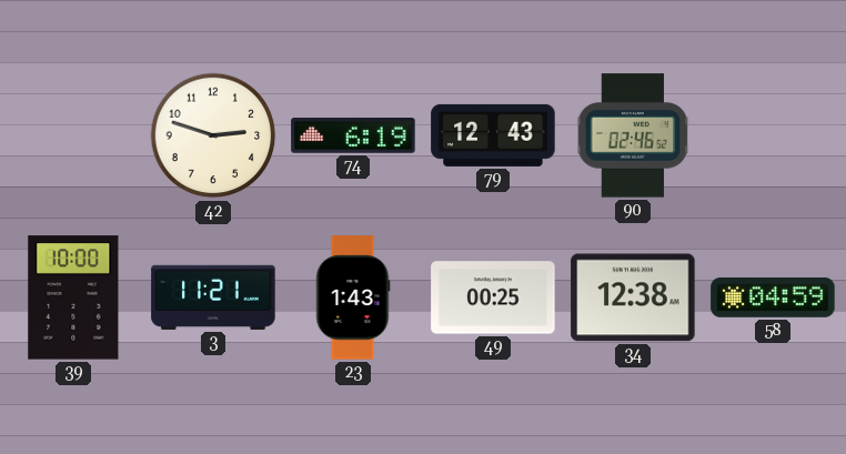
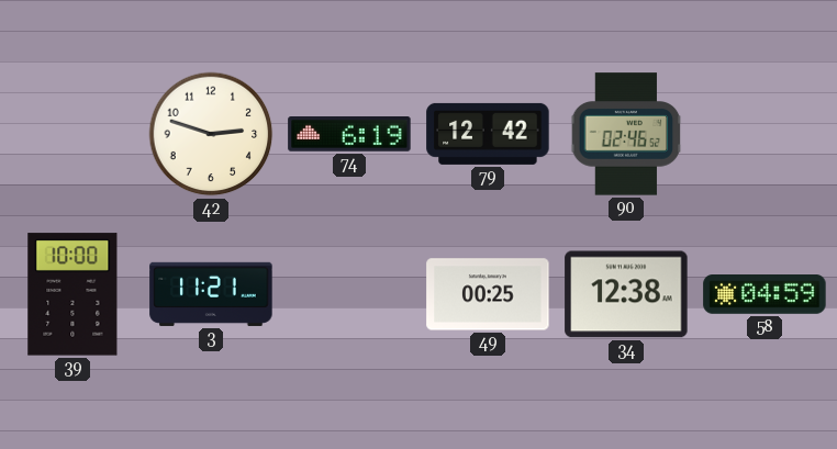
79: 12:43 -> 12:42
23: 1:43 -> none
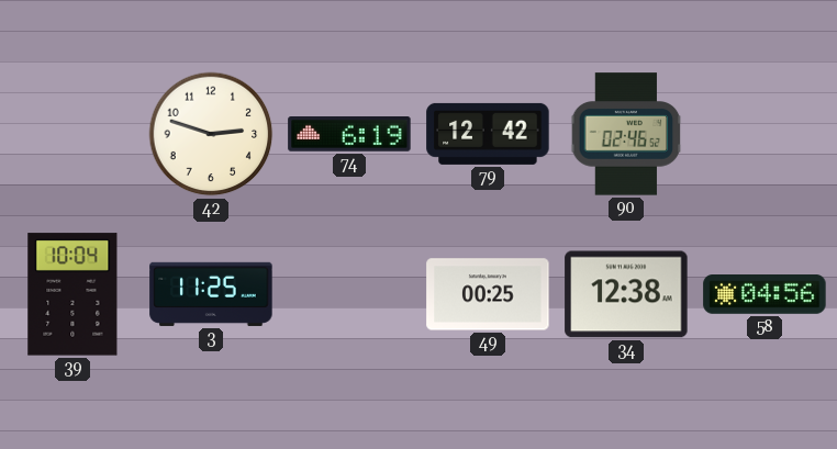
39: 10:00 -> 10:04
3: 11:21 -> 11:25
58: 04:59 -> 04:56
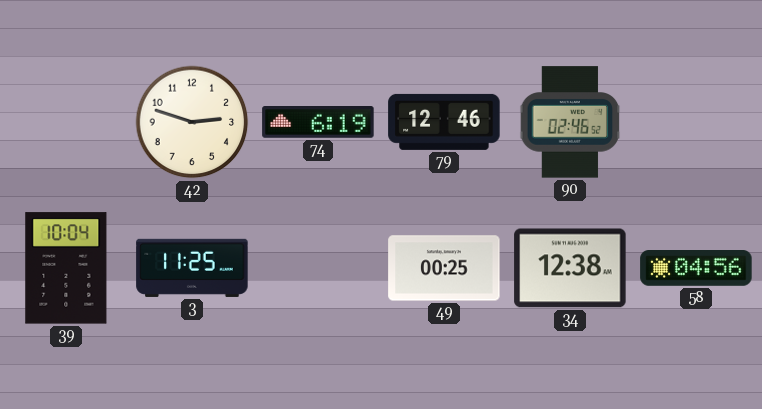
79: 12:42 -> 12:46
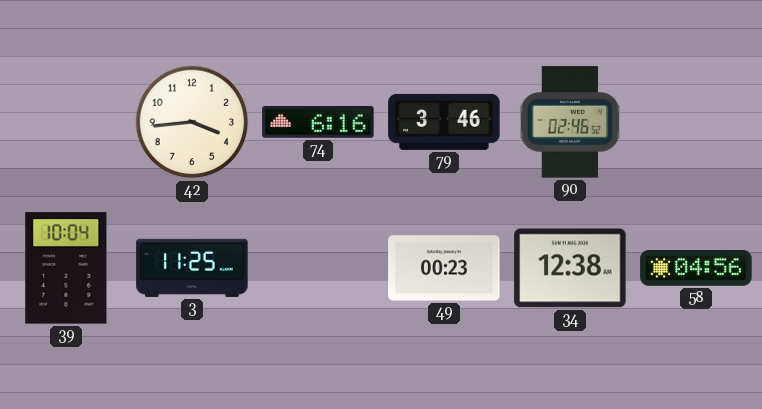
42: 2:48 -> 3:44
74: 6:19 -> 6:16
79: 12:46 -> 3:46
49: 00:25 -> 00:23
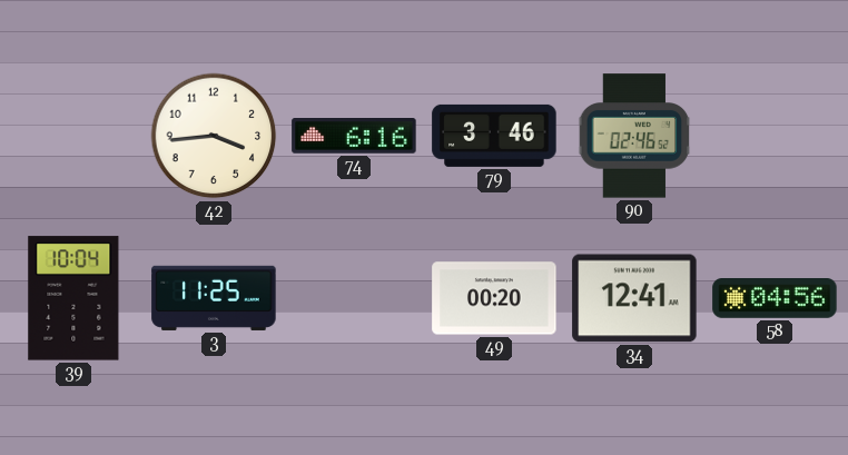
49: 00:23 -> 00:20
34: 12:38 -> 12:41
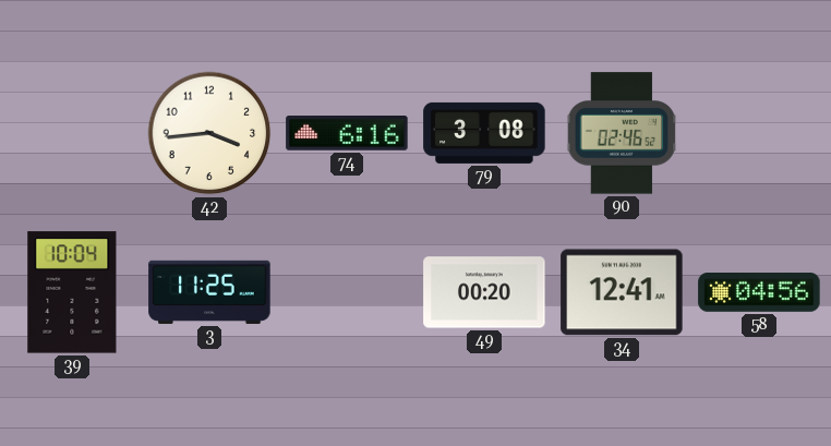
79: 3:46 -> 3:08
